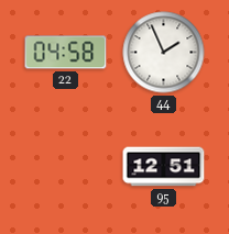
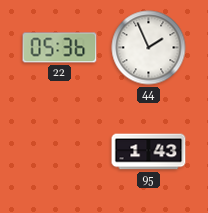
22: 04:58 -> 05:36
95: 12:51 -> 1:43
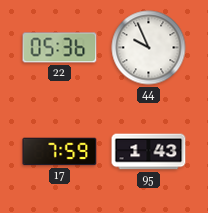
44: 1:56 -> 9:56
17: none -> 7:59
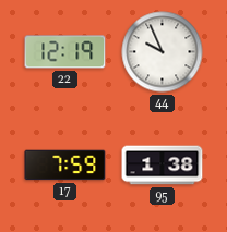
22: 05:36 -> 12:19
95: 1:43 -> 1:38
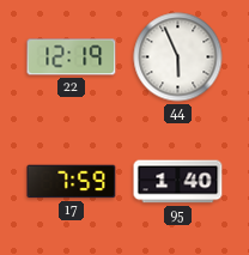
44: 9:56 -> 5:56
95: 1:38 -> 1:40
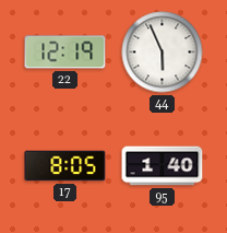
17: 7:59 -> 8:05
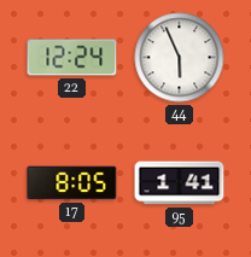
22: 12:19 -> 12:24
95: 1:40 -> 1:41
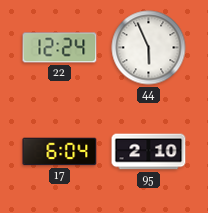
17: 8:05 -> 6:04
95: 1:41 -> 2:10
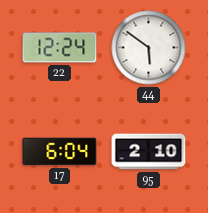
44: 5:56 -> 5:51
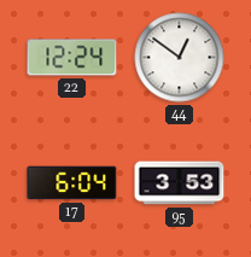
44: 5:51 -> 12:51
95: 2:10 -> 3:53
